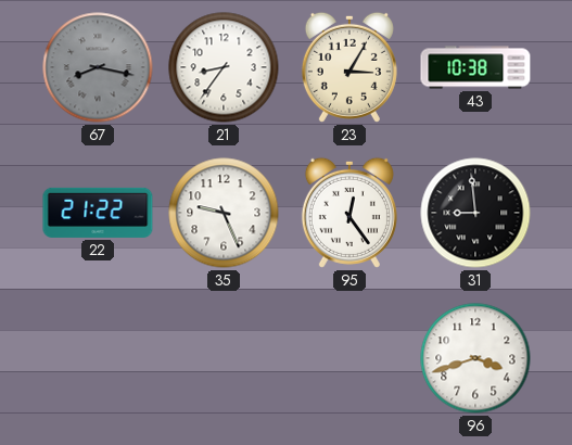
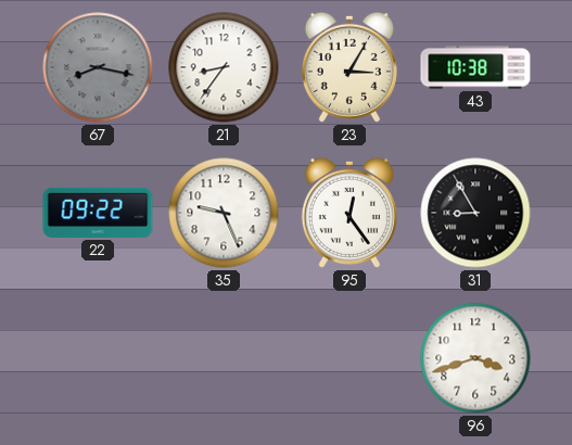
22: 21:22 -> 09:22
31: 8:59 -> 8:55
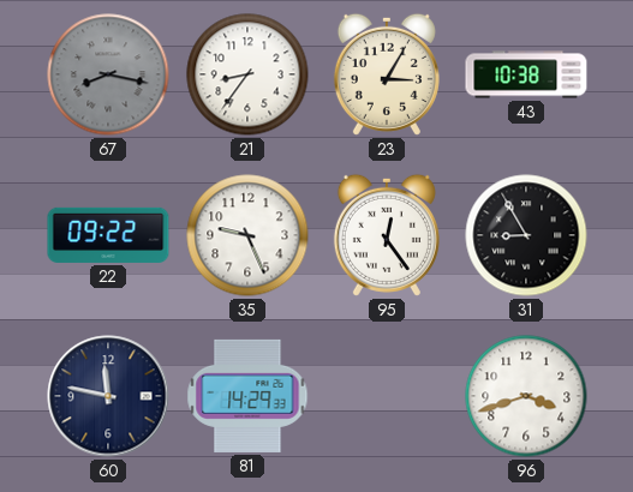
60: none -> 11:47
81: none -> 14:29
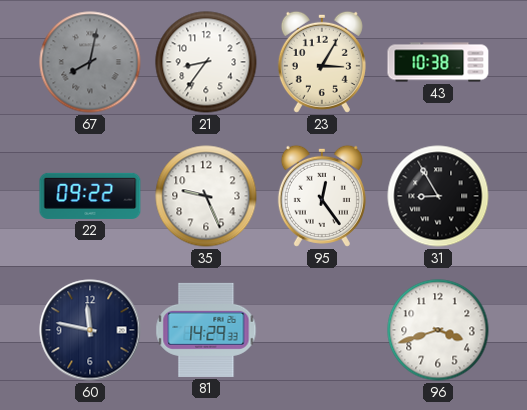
67: 8:17 -> 8:02
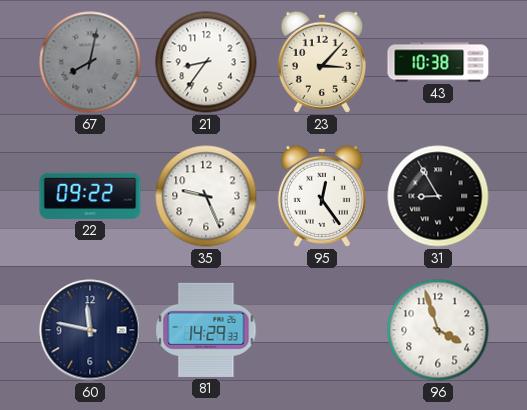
23: 3:05 -> 3:07
96: 3:42 -> 3:57
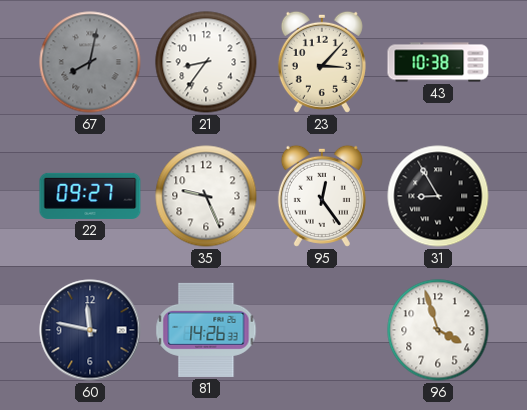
22: 09:22 -> 09:27
81: 14:29 -> 14:26
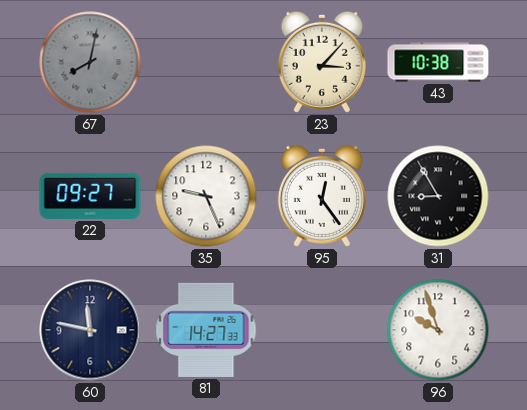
21: 8:36 -> none
81: 14:26 -> 14:27
96: 3:57 -> 9:57
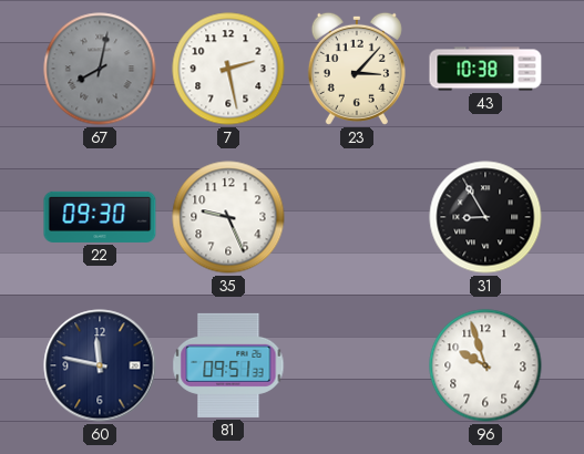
7: none -> 2:28
22: 09:27 -> 09:30
95: 12:24 -> none
81: 14:27 -> 09:51
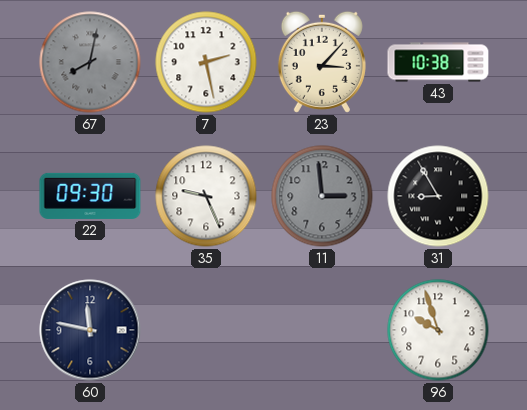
11: none -> 2:59
81: 09:51 -> none
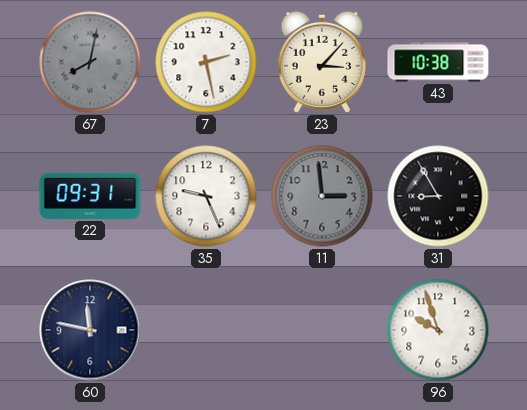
22: 09:30 -> 09:31
